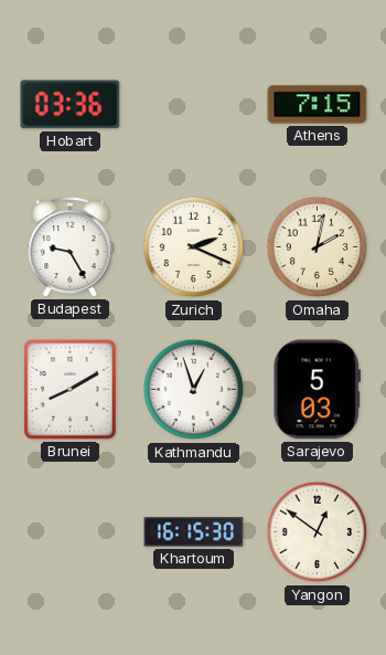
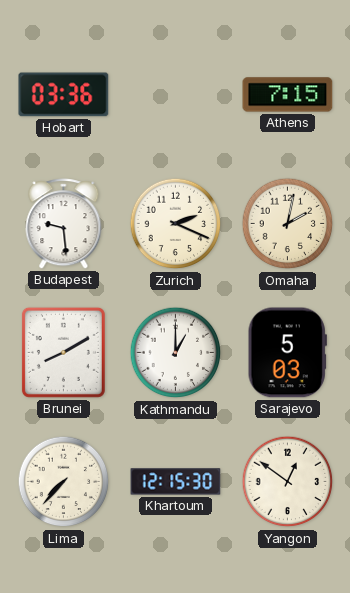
Budapest: 9:25 -> 9:29
Kathmandu: 12:57 -> 1:00
Lima: none -> 7:37
Khartoum: 16:15 -> 12:15
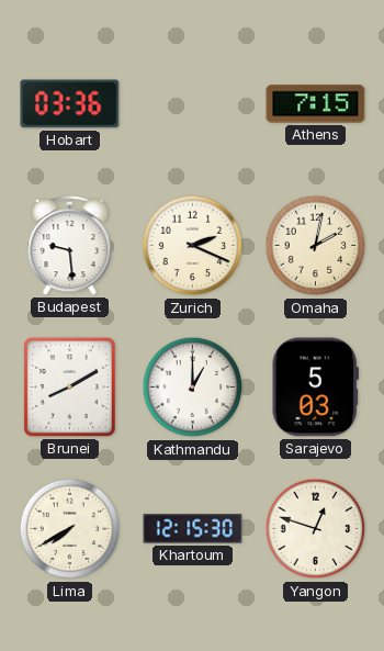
Lima: 7:37 -> 7:40
Yangon: 12:51 -> 12:48
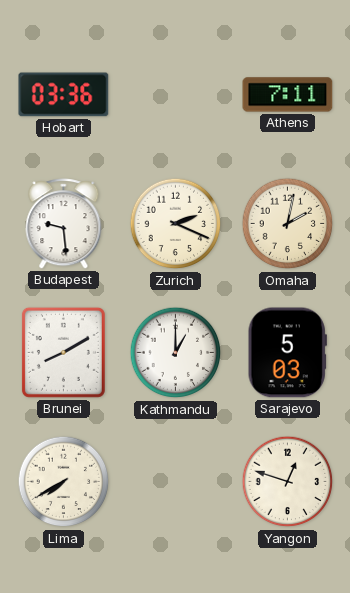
Athens: 7:15 -> 7:11
Khartoum: 12:15 -> none
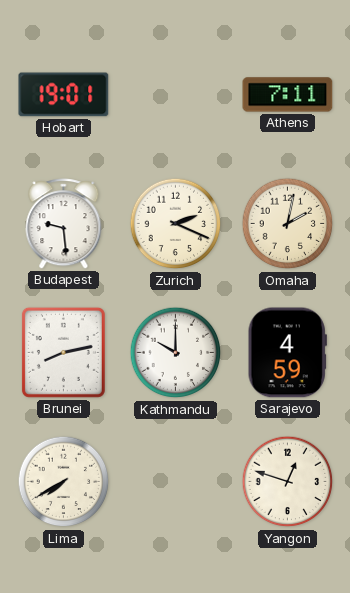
Hobart: 03:36 -> 19:01
Brunei: 8:10 -> 8:13
Kathmandu: 1:00 -> 10:00
Sarajevo: 5:03 -> 4:59
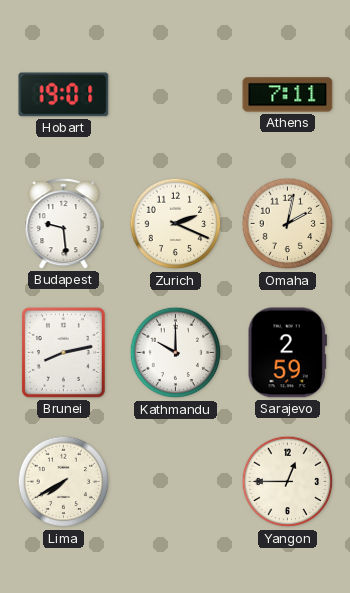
Sarajevo: 4:59 -> 2:59
Yangon: 12:48 -> 12:45
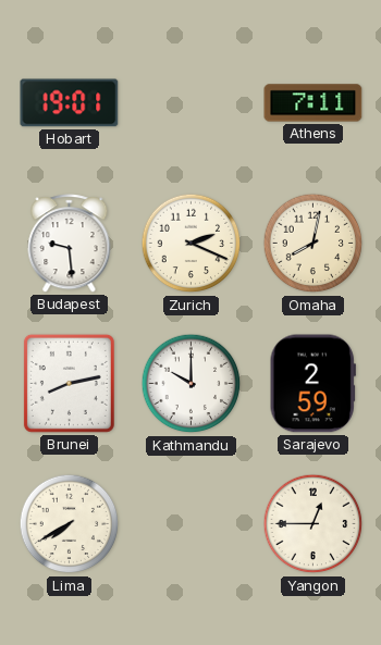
Omaha: 2:02 -> 8:02
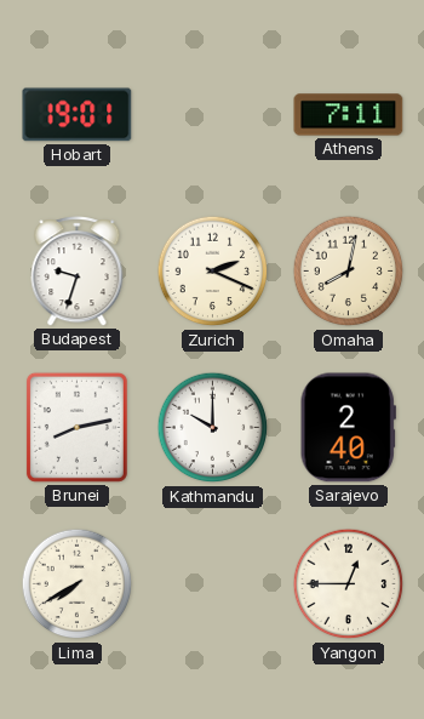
Budapest: 9:29 -> 9:33
Sarajevo: 2:59 -> 2:40
